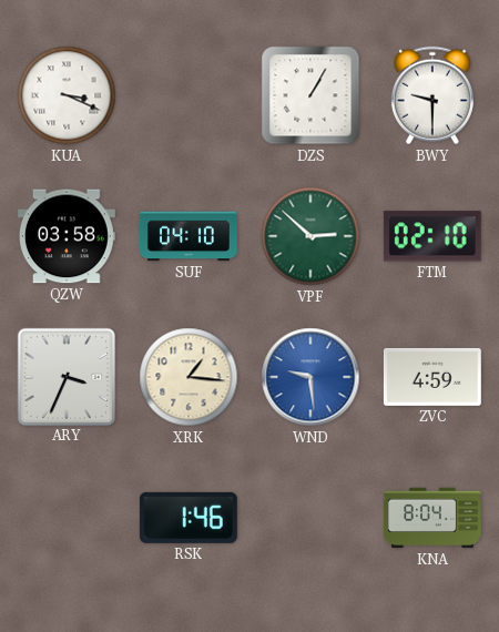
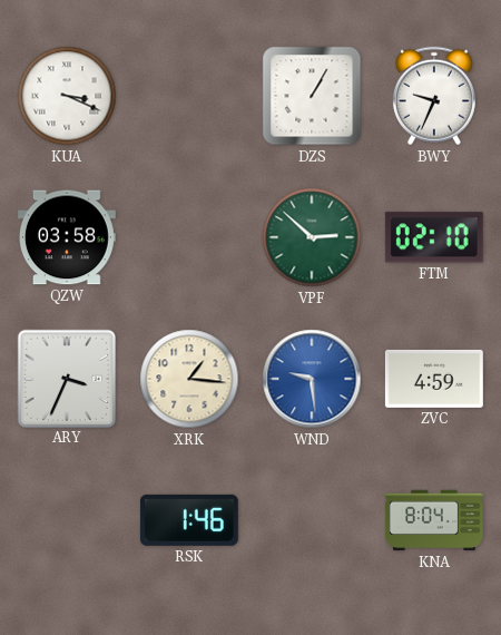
BWY: 9:30 -> 9:34
SUF: 04:10 -> none
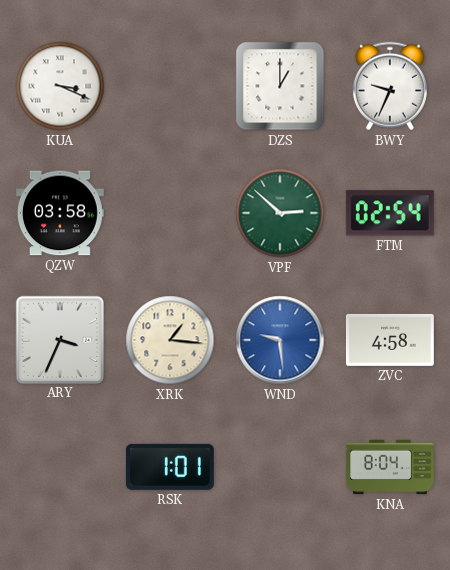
DZS: 1:05 -> 1:00
FTM: 02:10 -> 02:54
ZVC: 4:59 -> 4:58
RSK: 1:46 -> 1:01
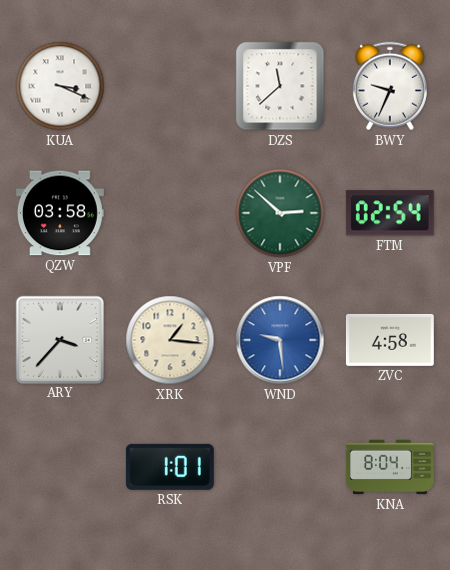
DZS: 1:00 -> 11:38
ARY: 3:34 -> 3:37
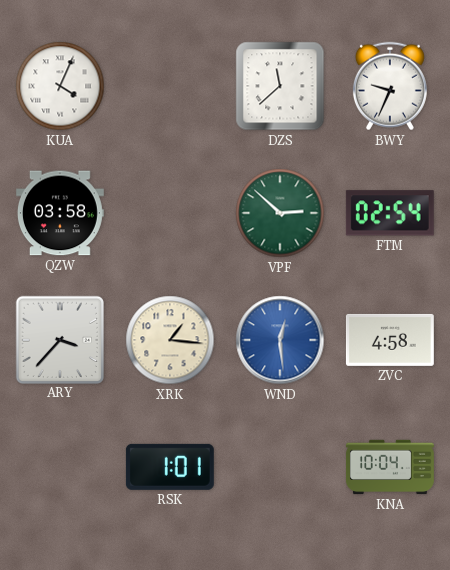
KUA: 3:19 -> 4:04
WND: 9:29 -> 12:29
KNA: 8:04 -> 10:04
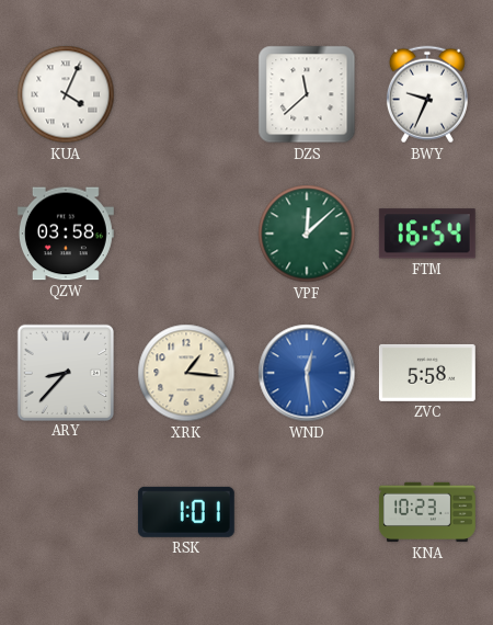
VPF: 2:52 -> 12:08
FTM: 02:54 -> 16:54
ARY: 3:37 -> 8:37
ZVC: 4:58 -> 5:58
KNA: 10:04 -> 10:23
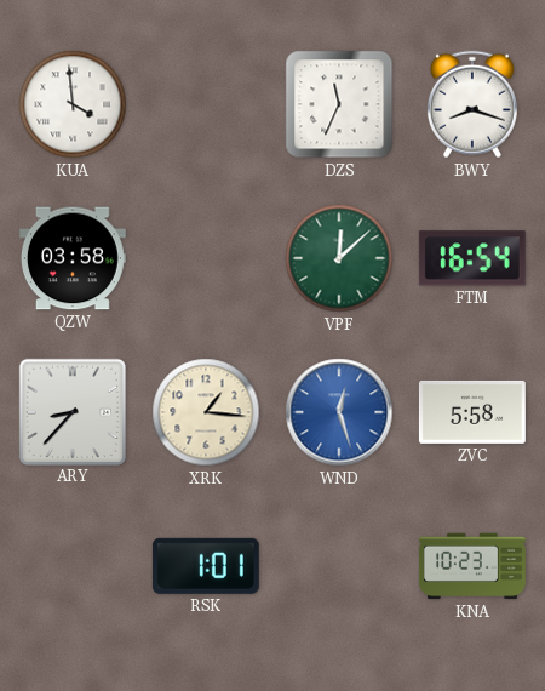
KUA: 4:04 -> 3:59
DZS: 11:38 -> 11:34
BWY: 9:34 -> 8:18
WND: 12:29 -> 12:27
